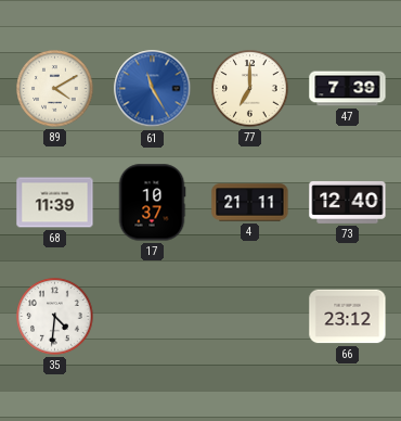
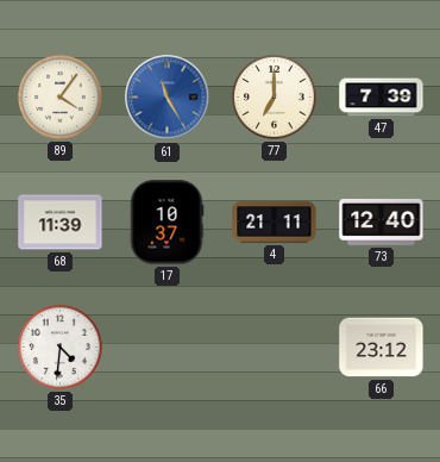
89: 4:10 -> 4:06
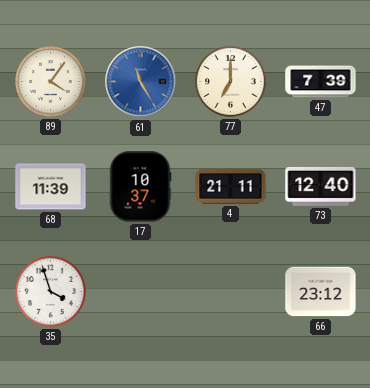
35: 4:31 -> 3:57
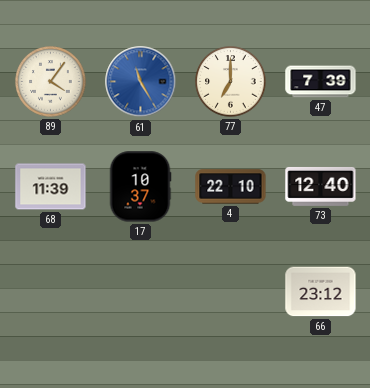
4: 21:11 -> 22:10
35: 3:57 -> none
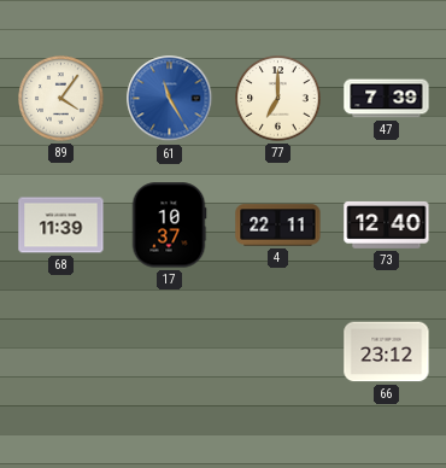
4: 22:10 -> 22:11
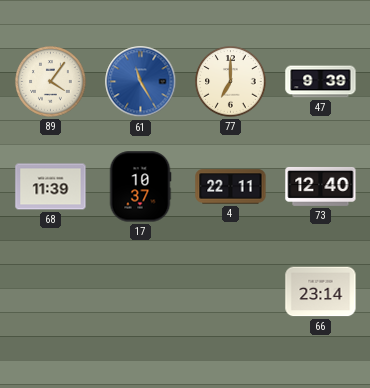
47: 7:39 -> 9:39
66: 23:12 -> 23:14
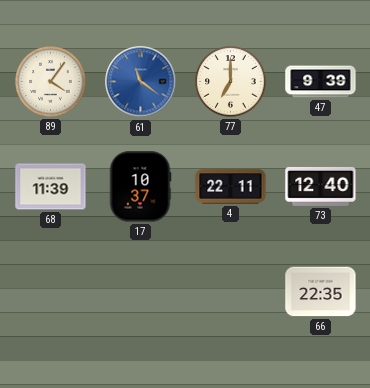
61: 11:25 -> 11:21
66: 23:14 -> 22:35
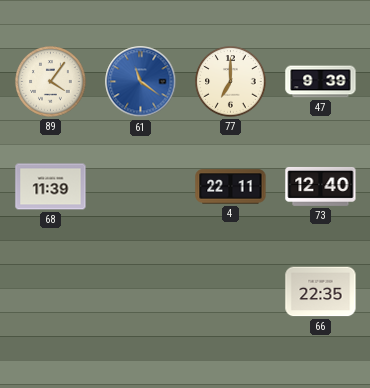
17: 10:37 -> none
